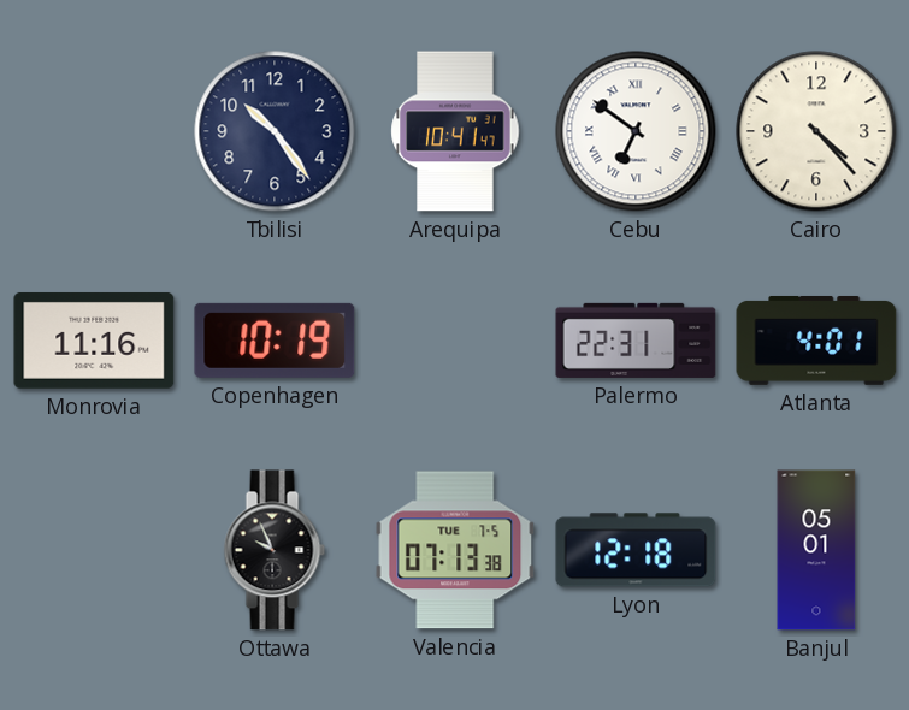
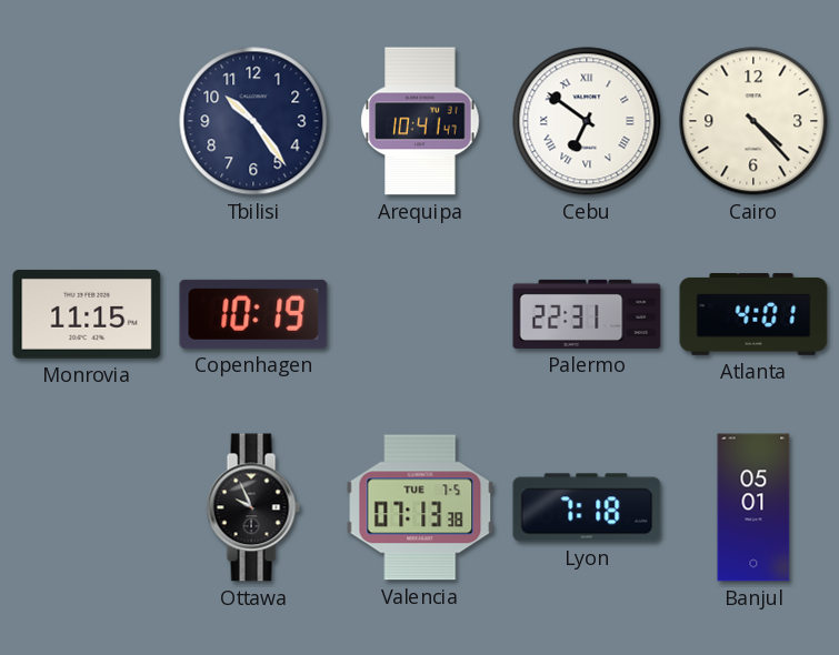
Monrovia: 11:16 -> 11:15
Lyon: 12:18 -> 7:18
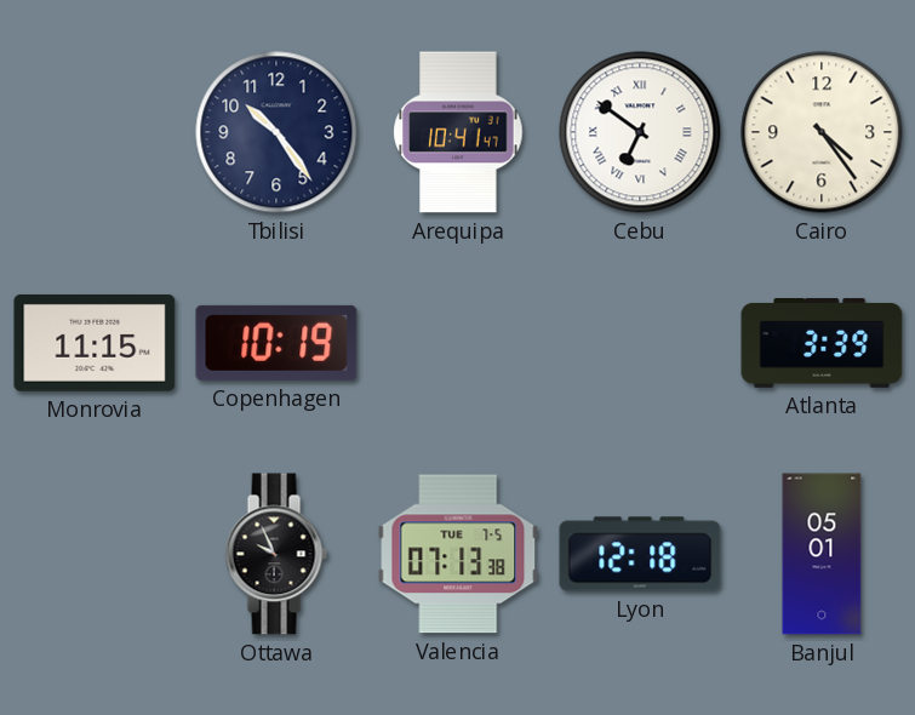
Cairo: 4:23 -> 4:24
Palermo: 22:31 -> none
Atlanta: 4:01 -> 3:39
Lyon: 7:18 -> 12:18
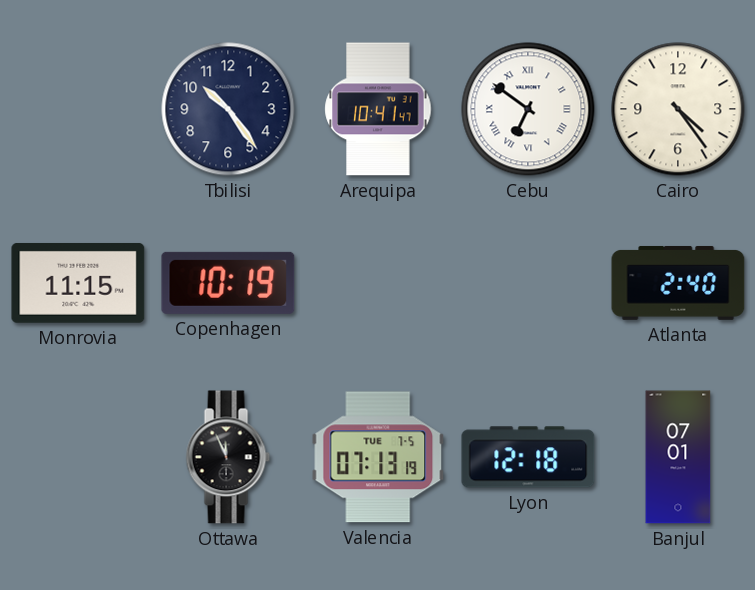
Atlanta: 3:39 -> 2:40
Ottawa: 9:56 -> 11:56
Valencia: 07:13:38 -> 07:13:19
Banjul: 05:01 -> 07:01
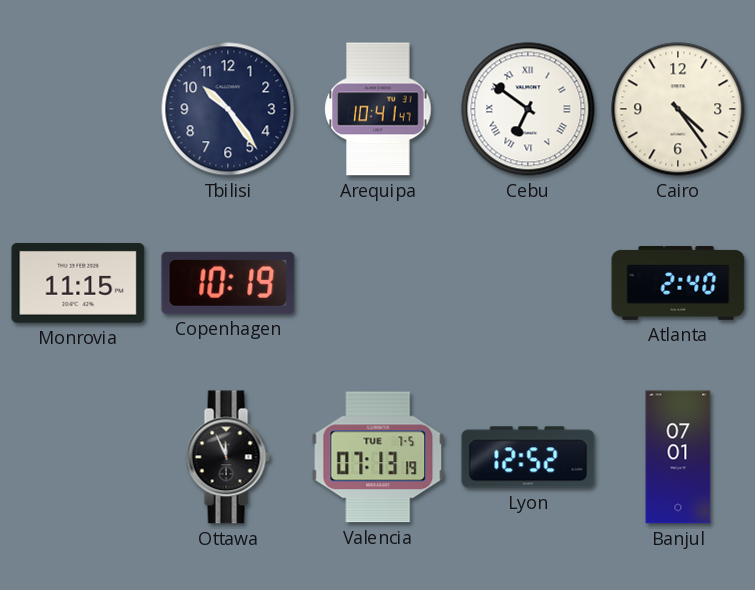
Lyon: 12:18 -> 12:52
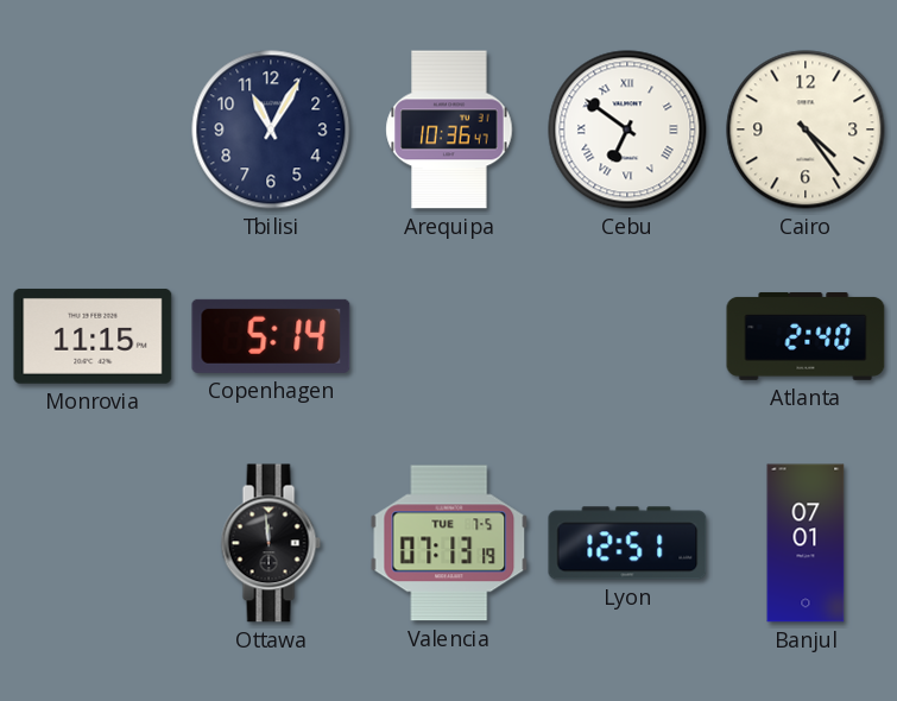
Tbilisi: 10:24 -> 11:05
Arequipa: 10:41 -> 10:36
Copenhagen: 10:19 -> 5:14
Ottawa: 11:56 -> 11:59
Lyon: 12:52 -> 12:51
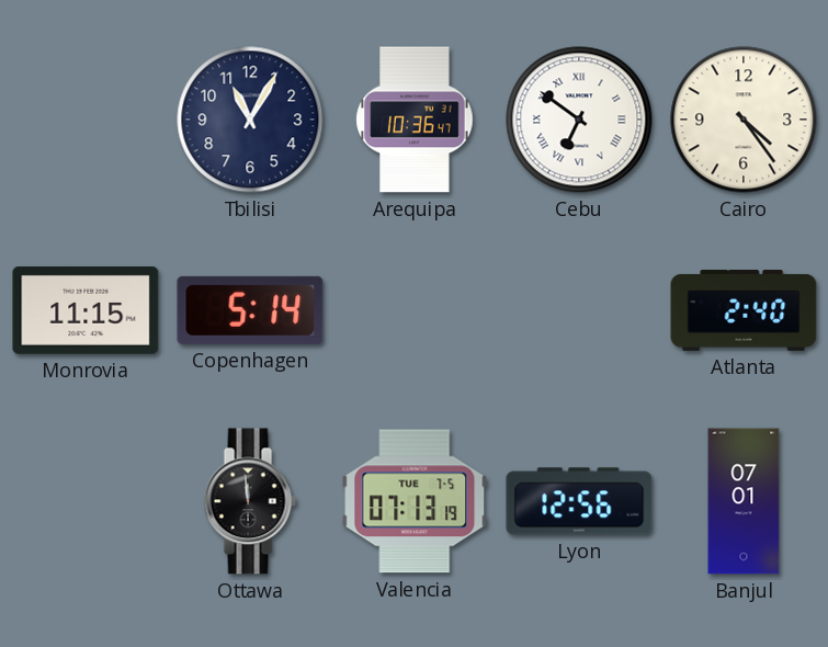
Lyon: 12:51 -> 12:56
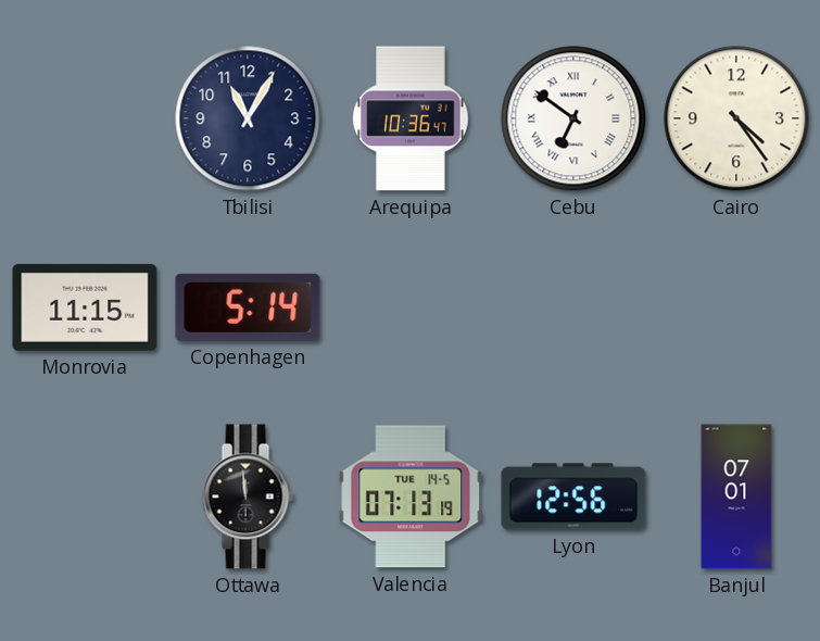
Atlanta: 2:40 -> none
Valencia date: TUE 7-5 -> TUE 14-5
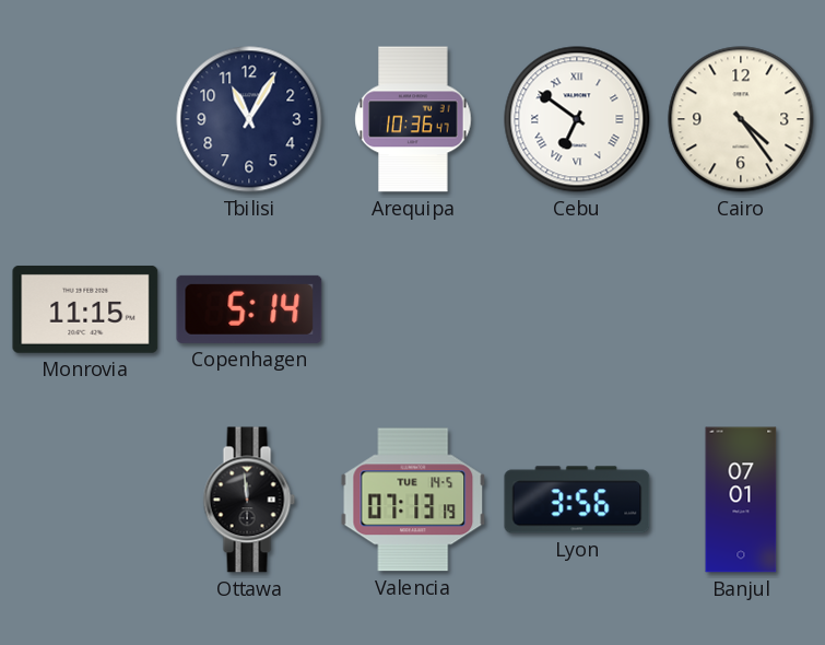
Lyon: 12:56 -> 3:56
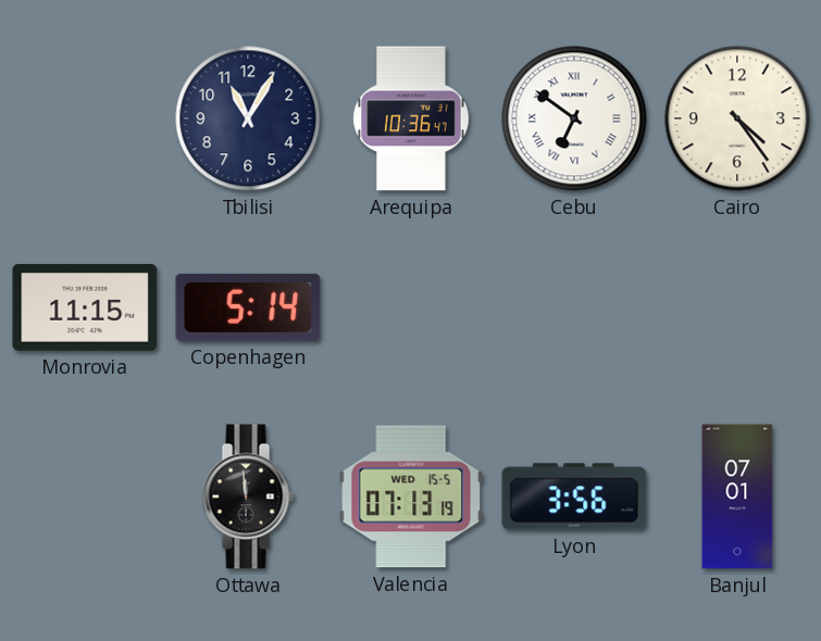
Valencia date: TUE 14-5 -> WED 15-5
